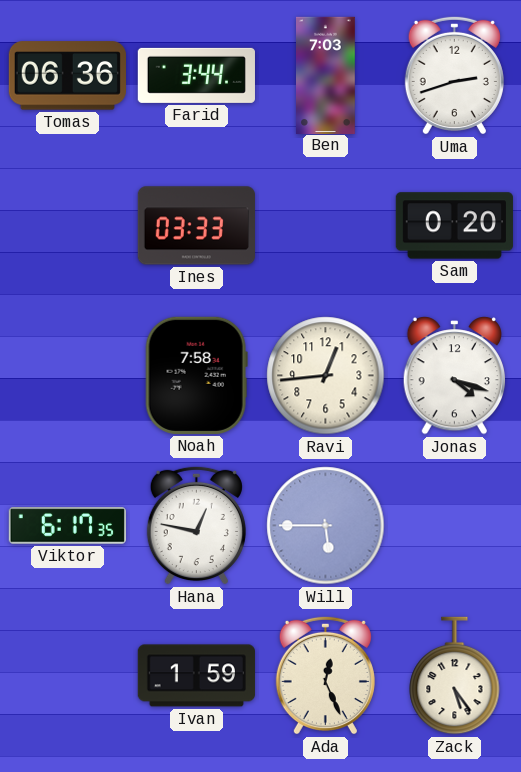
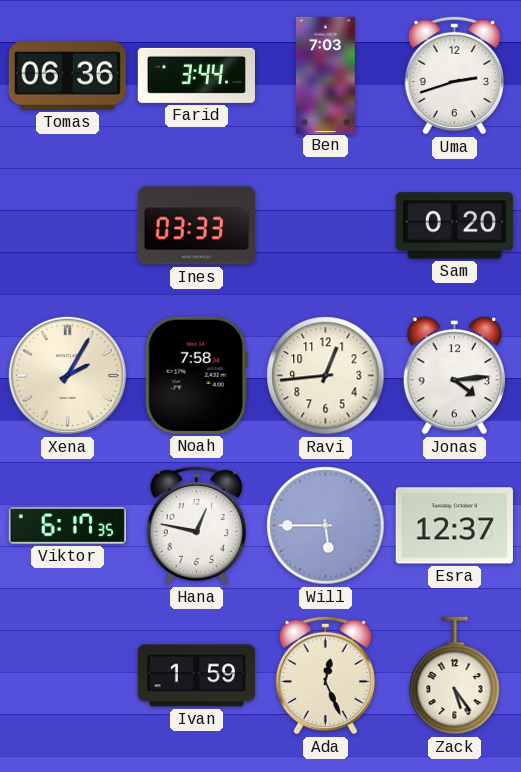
Xena: none -> 2:05
Jonas: 4:18 -> 4:14
Esra: none -> 12:37
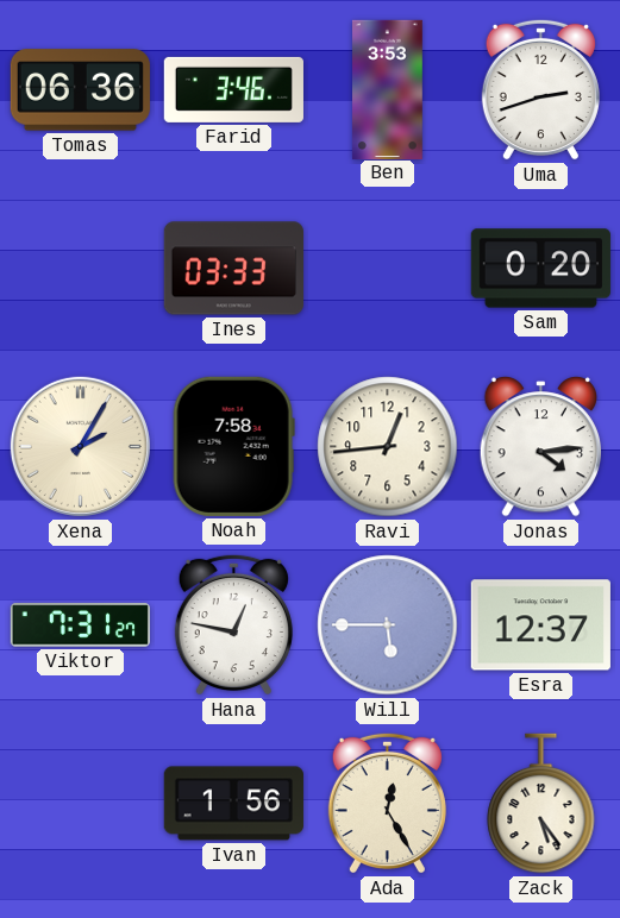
Farid: 3:44 -> 3:46
Ben: 7:03 -> 3:53
Viktor: 6:17 -> 7:31
Ivan: 1:59 -> 1:56
Ada: 12:26 -> 12:25
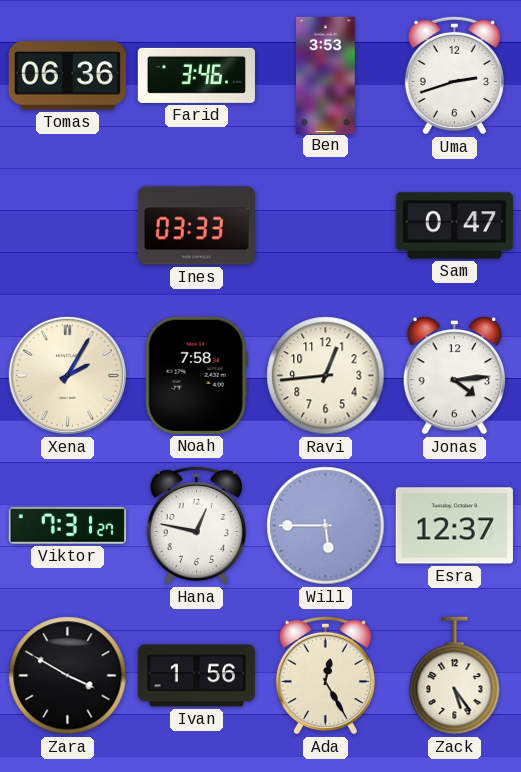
Sam: 0:20 -> 0:47
Zara: none -> 3:50
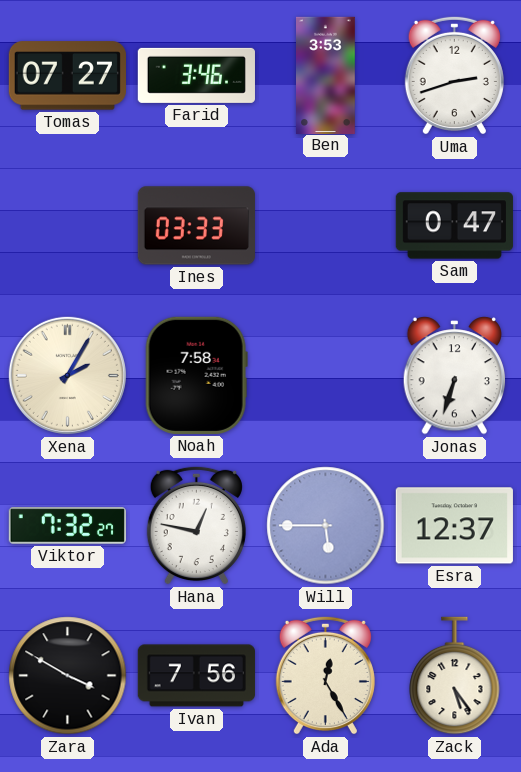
Tomas: 06:36 -> 07:27
Ravi: 12:44 -> none
Jonas: 4:14 -> 6:33
Viktor: 7:31 -> 7:32
Ivan: 1:56 -> 7:56
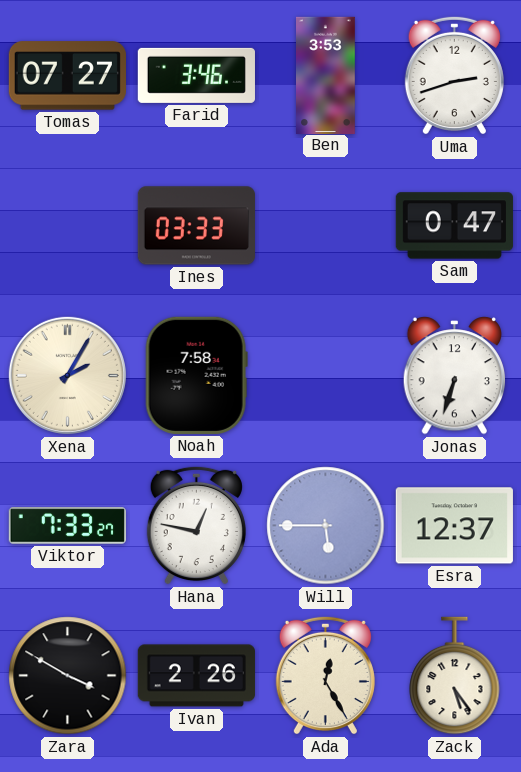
Viktor: 7:32 -> 7:33
Ivan: 7:56 -> 2:26
